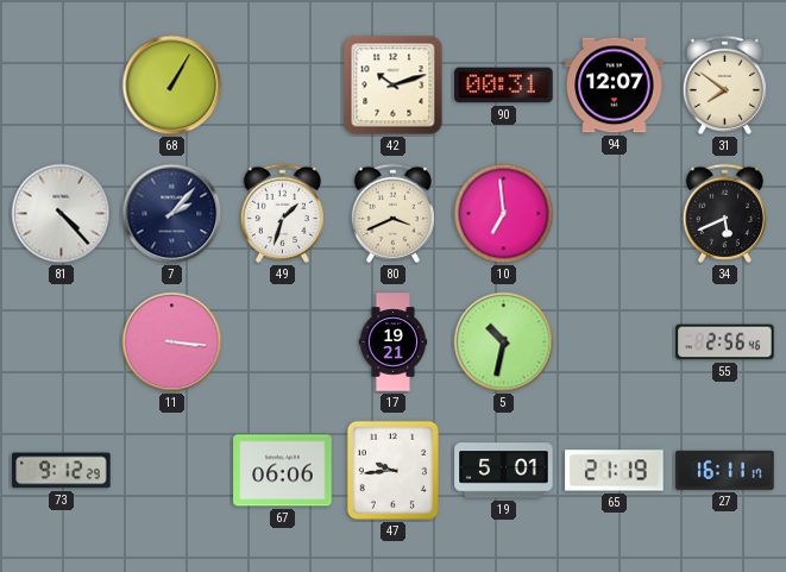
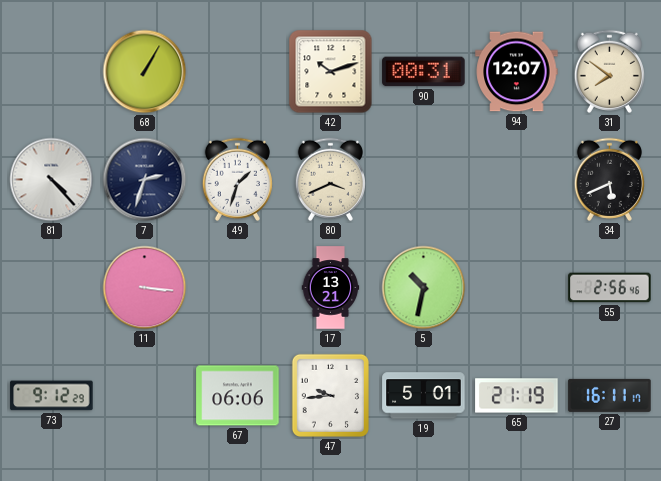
7: 2:07 -> 2:33
10: 6:59 -> none
17: 19:21 -> 13:21
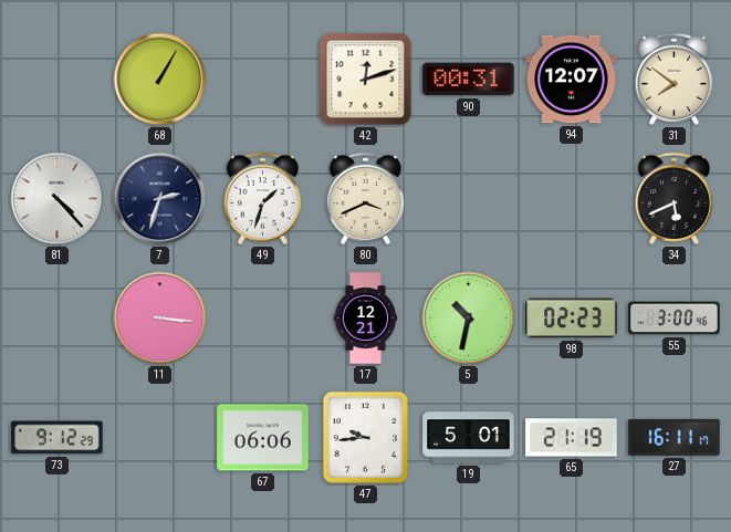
42: 10:12 -> 12:12
17: 13:21 -> 12:21
98: none -> 02:23
55: 2:56 -> 3:00
